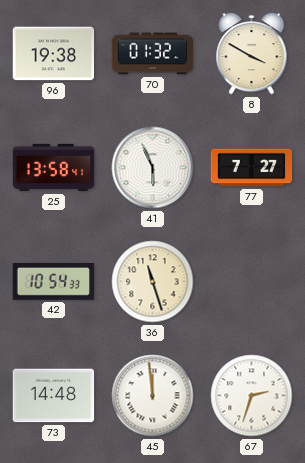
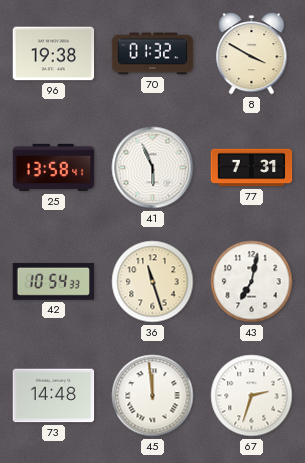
77: 7:27 -> 7:31
43: none -> 7:02
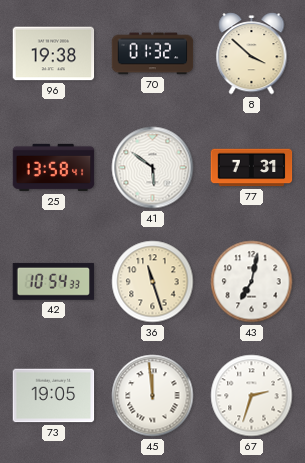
8: 3:50 -> 3:52
41: 5:56 -> 5:51
73: 14:48 -> 19:05
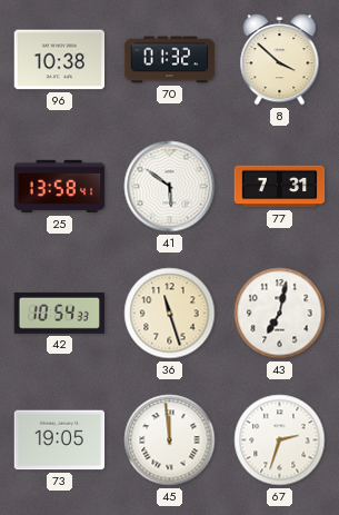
96: 19:38 -> 10:38
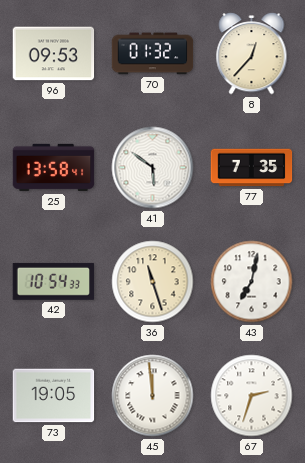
96: 10:38 -> 09:53
8: 3:52 -> 12:37
77: 7:31 -> 7:35
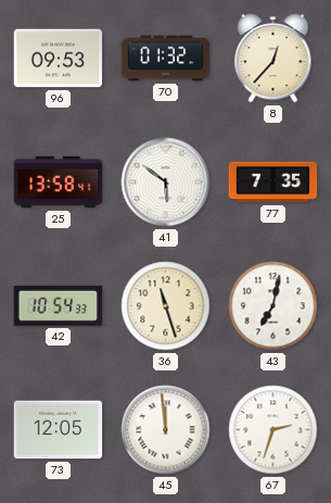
73: 19:05 -> 12:05
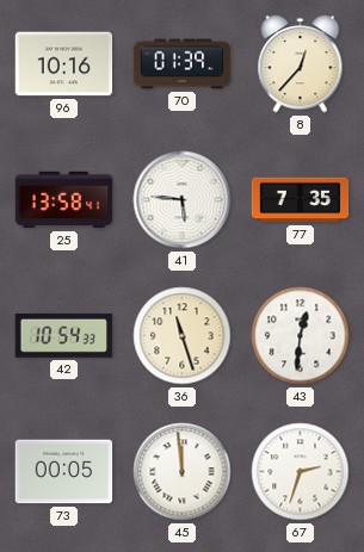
96: 09:53 -> 10:16
70: 01:32 -> 01:39
41: 5:51 -> 5:46
43: 7:02 -> 12:31
73: 12:05 -> 00:05
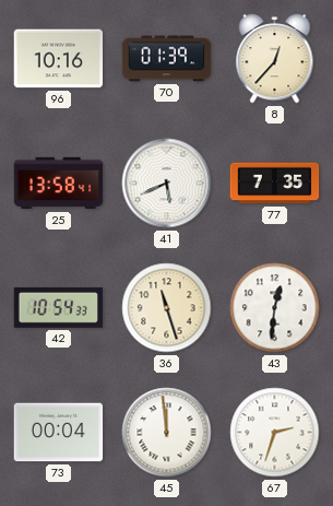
41: 5:46 -> 5:41
73: 00:05 -> 00:04
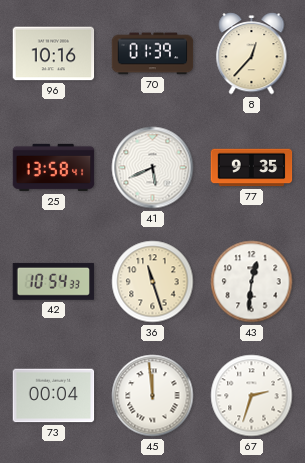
77: 7:35 -> 9:35
